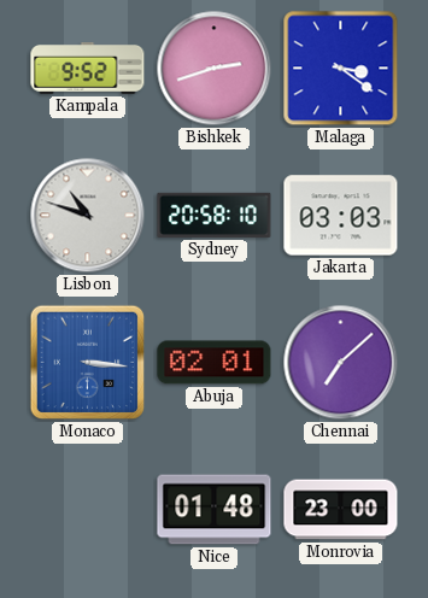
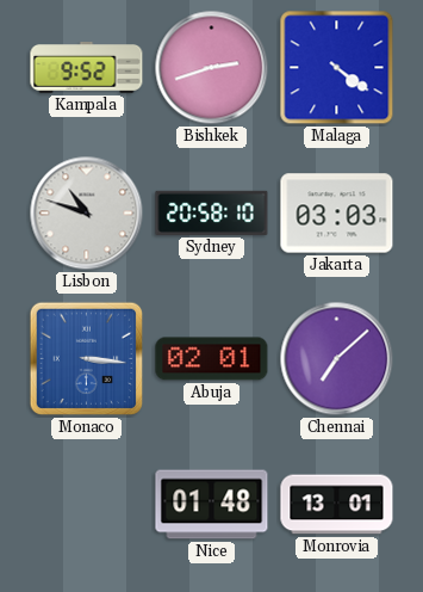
Malaga: 3:21 -> 4:21
Monrovia: 23:00 -> 13:01
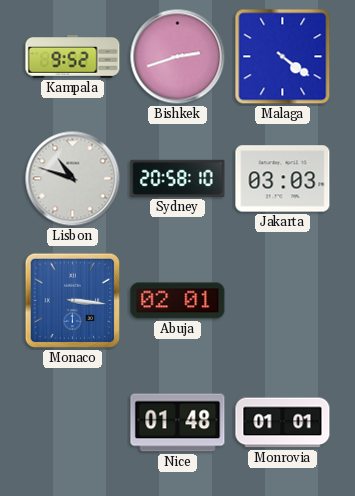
Chennai: 7:08 -> none
Monrovia: 13:01 -> 01:01
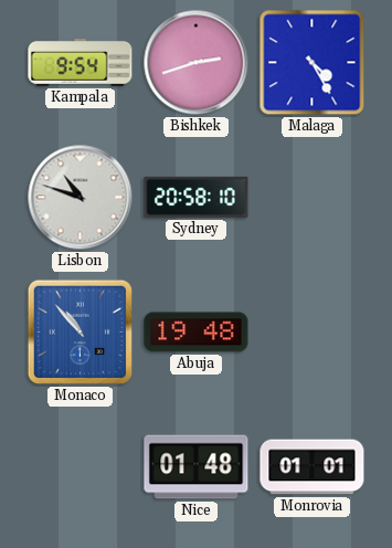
Kampala: 9:52 -> 9:54
Malaga: 4:21 -> 4:25
Jakarta: 03:03 -> none
Monaco: 3:16 -> 10:53
Abuja: 02:01 -> 19:48
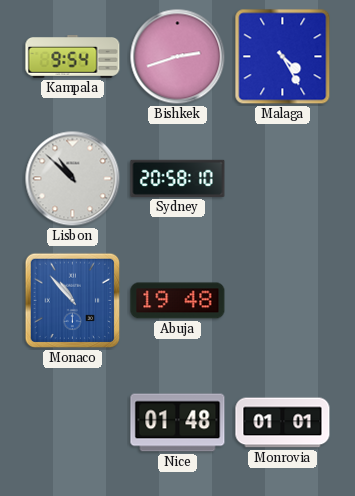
Lisbon: 10:48 -> 10:52
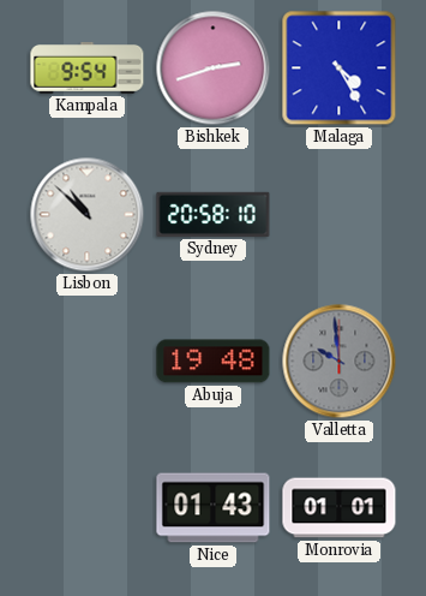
Monaco: 10:53 -> none
Valletta: none -> 9:59
Nice: 01:48 -> 01:43
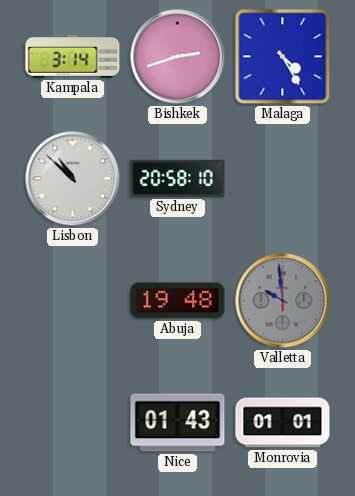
Kampala: 9:54 -> 3:14
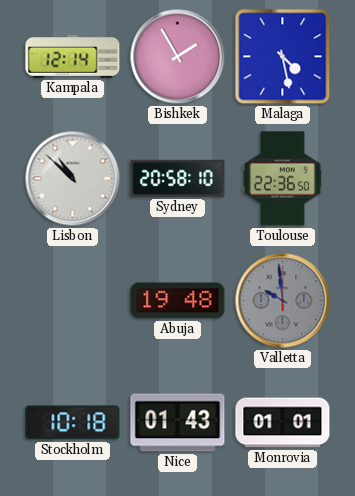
Kampala: 3:14 -> 12:14
Bishkek: 2:42 -> 1:55
Malaga: 4:25 -> 4:28
Toulouse: none -> 22:36
Stockholm: none -> 10:18
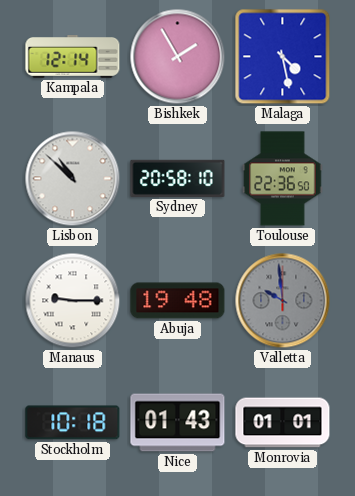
Manaus: none -> 9:15
